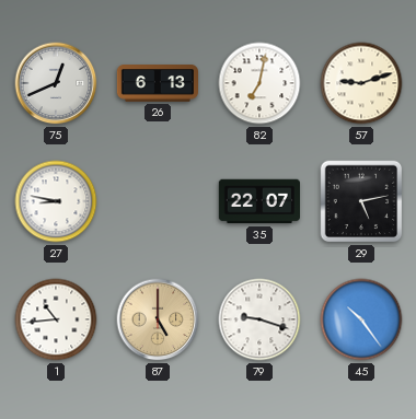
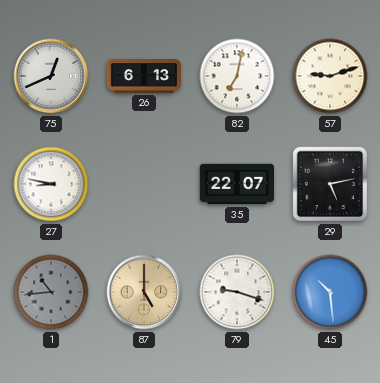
1 dial: white -> grey
45: 10:24 -> 10:29
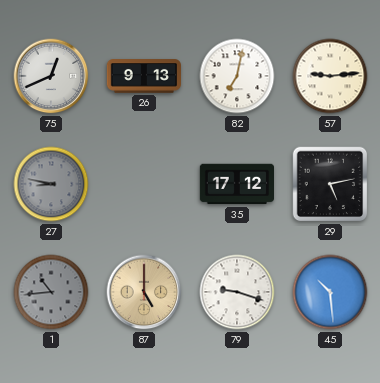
26: 6:13 -> 9:13
57: 9:12 -> 9:14
27 dial: white -> grey
35: 22:07 -> 17:12
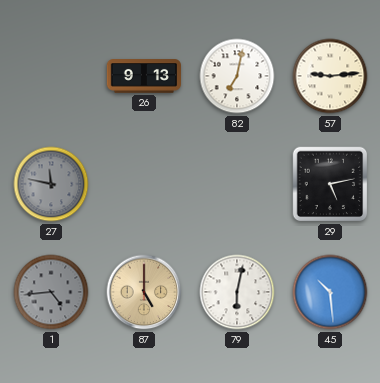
75: 12:41 -> none
27: 8:47 -> 11:47
35: 17:12 -> none
1: 10:44 -> 4:44
79: 9:18 -> 6:02
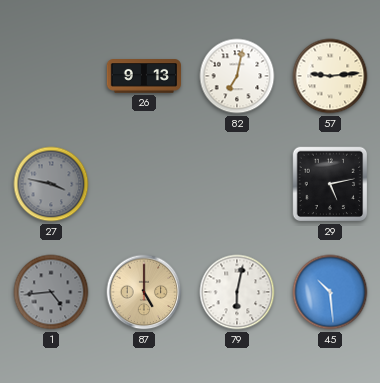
27: 11:47 -> 3:47
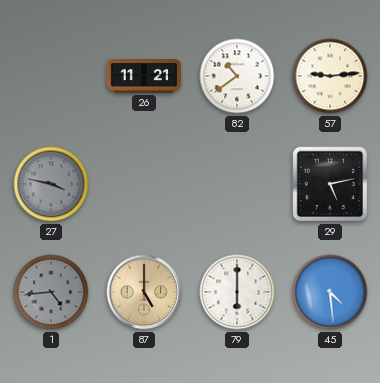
26: 9:13 -> 11:21
82: 7:02 -> 10:39
79: 6:02 -> 6:00
45: 10:29 -> 4:29
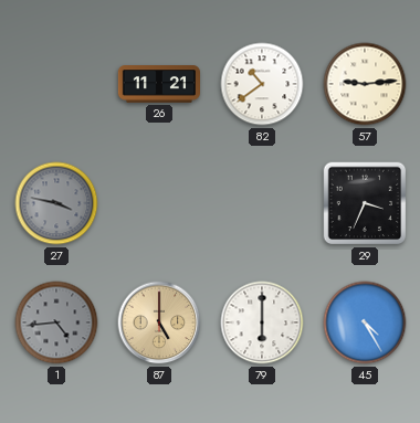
29: 5:13 -> 3:34
45: 4:29 -> 4:25
